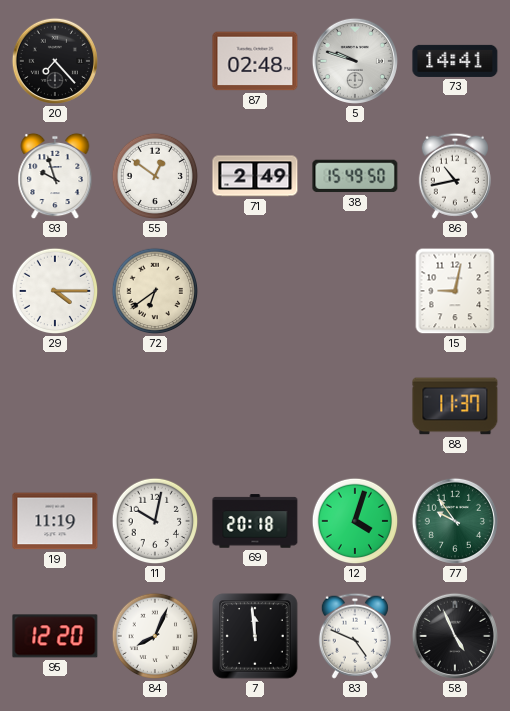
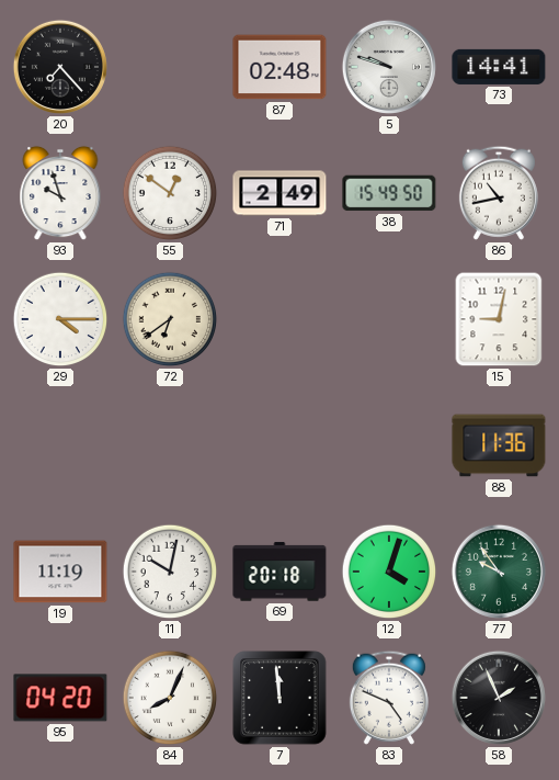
88: 11:37 -> 11:36
95: 12:20 -> 04:20
58: 4:56 -> 1:56
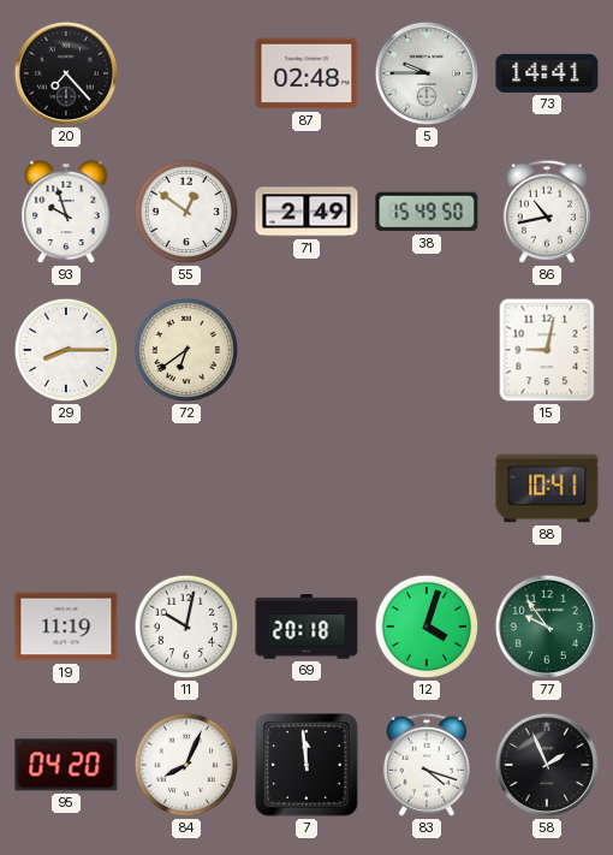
5: 9:48 -> 9:45
29: 4:15 -> 8:15
88: 11:36 -> 10:41
83: 4:49 -> 4:18
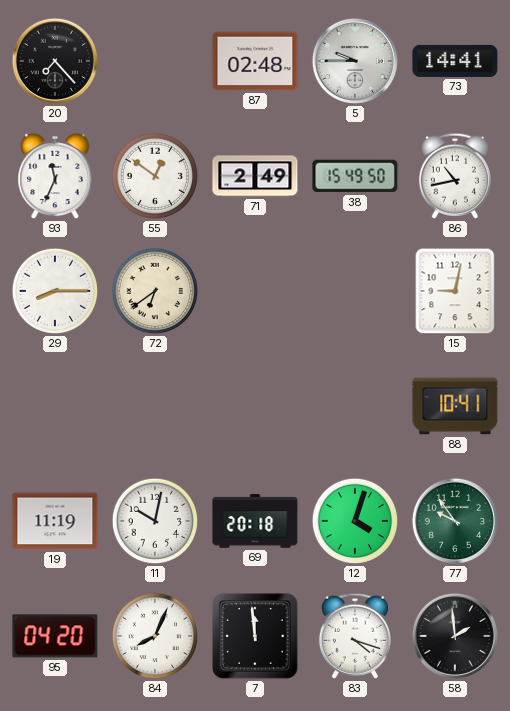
93: 9:57 -> 11:34
58: 1:56 -> 1:59
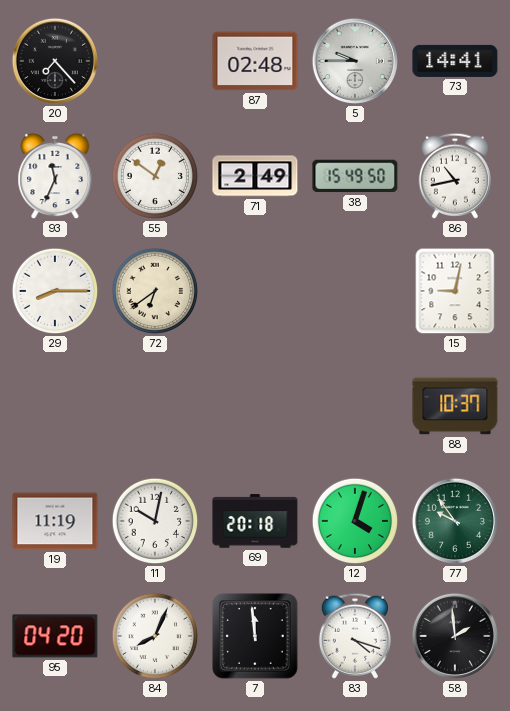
88: 10:41 -> 10:37
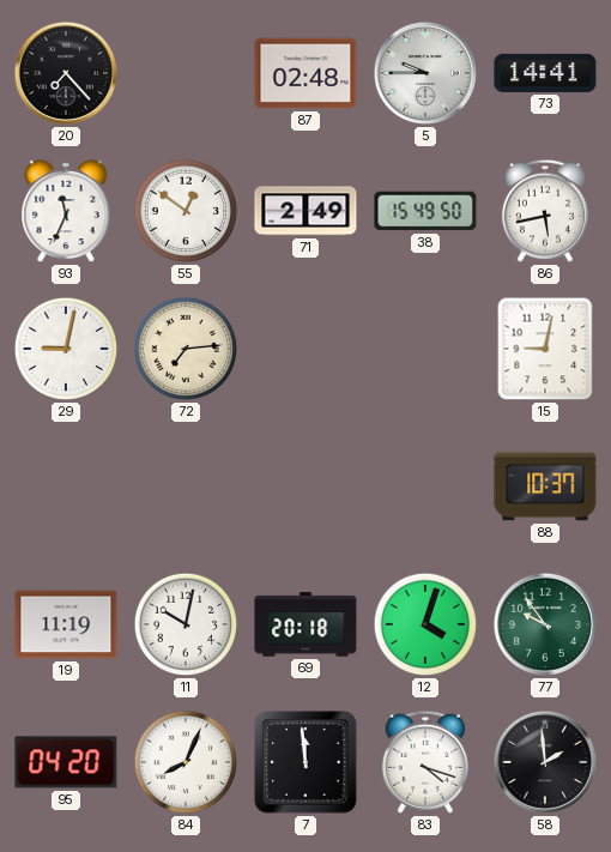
86: 10:43 -> 5:43
29: 8:15 -> 9:02
72: 6:39 -> 7:14
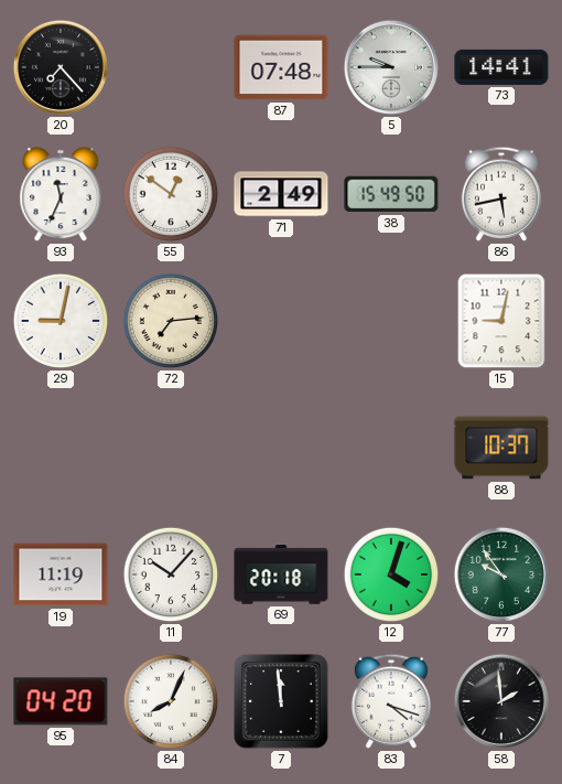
87: 02:48 -> 07:48
11: 10:02 -> 10:07
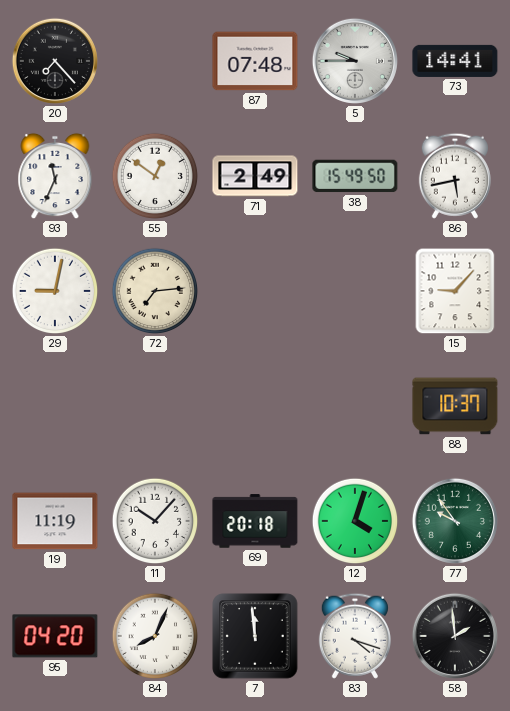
15: 9:02 -> 9:07
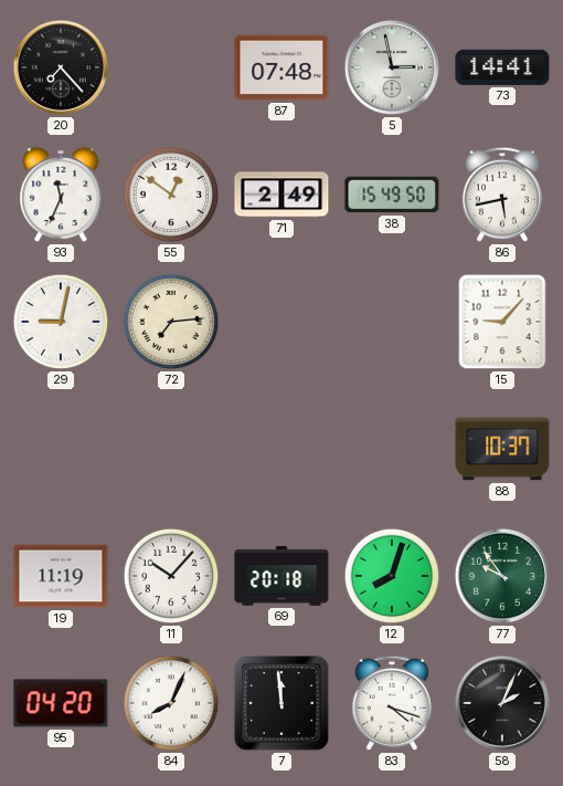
5: 9:45 -> 2:58
12: 4:03 -> 8:03
58: 1:59 -> 2:04
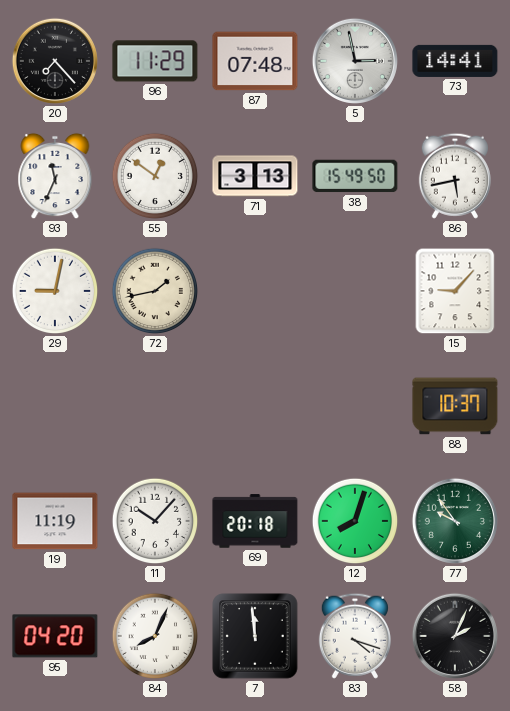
96: none -> 11:29
71: 2:49 -> 3:13
72: 7:14 -> 1:43
